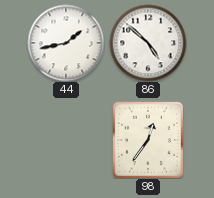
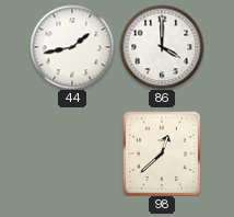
86: 4:52 -> 4:00
98: 12:36 -> 12:38
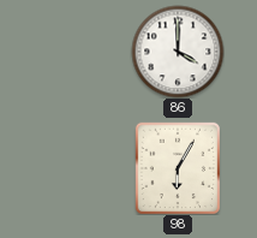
44: 1:43 -> none
98: 12:38 -> 6:05
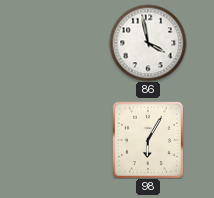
86: 4:00 -> 3:58
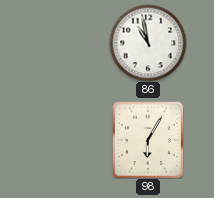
86: 3:58 -> 10:58
